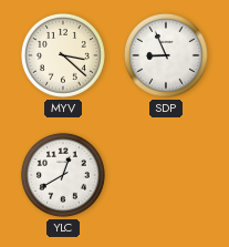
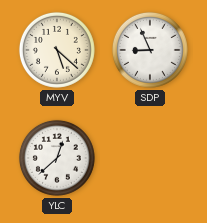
MYV: 3:22 -> 5:22
YLC: 12:40 -> 12:38
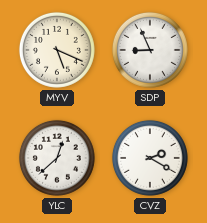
MYV: 5:22 -> 5:19
CVZ: none -> 2:20
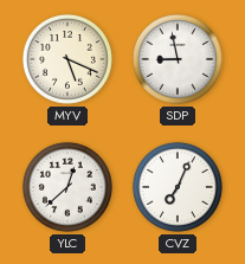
SDP: 8:56 -> 8:58
CVZ: 2:20 -> 7:04
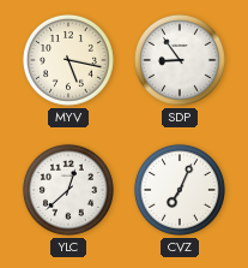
MYV: 5:19 -> 5:17
SDP: 8:58 -> 8:54
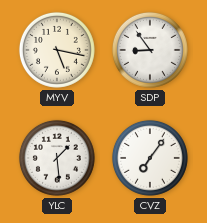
YLC: 12:38 -> 1:29
CVZ: 7:04 -> 7:06
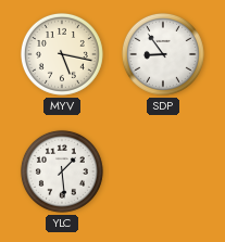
CVZ: 7:06 -> none
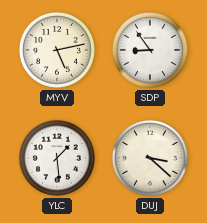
MYV: 5:17 -> 5:13
DUJ: none -> 3:22
